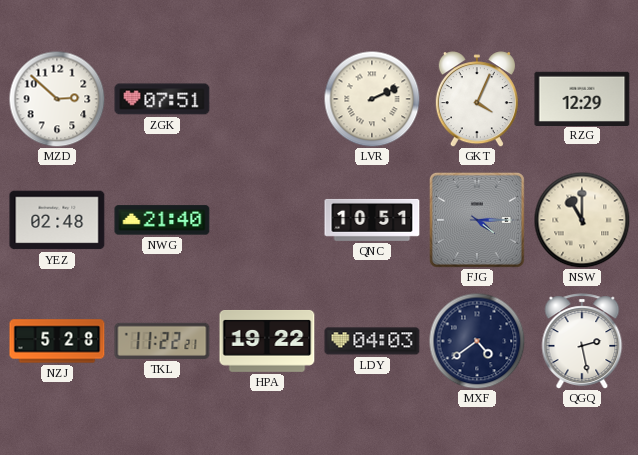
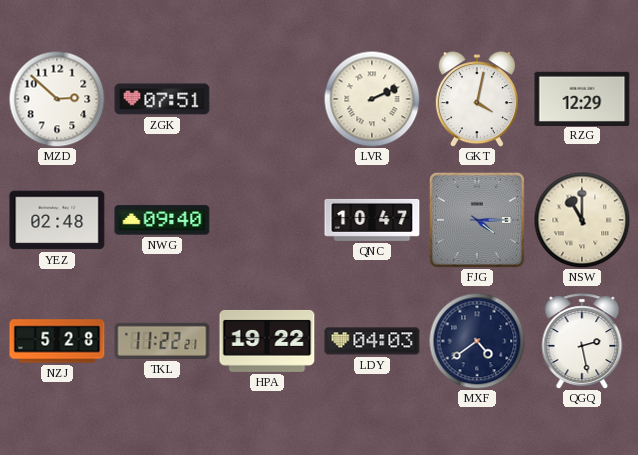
GKT: 4:04 -> 4:02
NWG: 21:40 -> 09:40
QNC: 10:51 -> 10:47
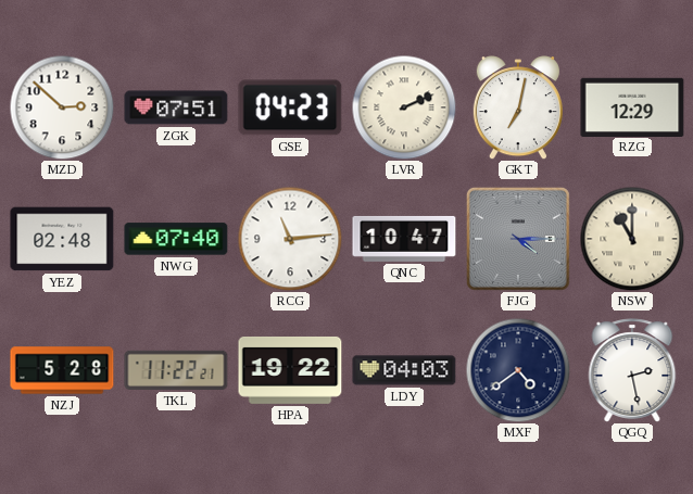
GSE: none -> 04:23
GKT: 4:02 -> 7:02
NWG: 09:40 -> 07:40
RCG: none -> 11:14
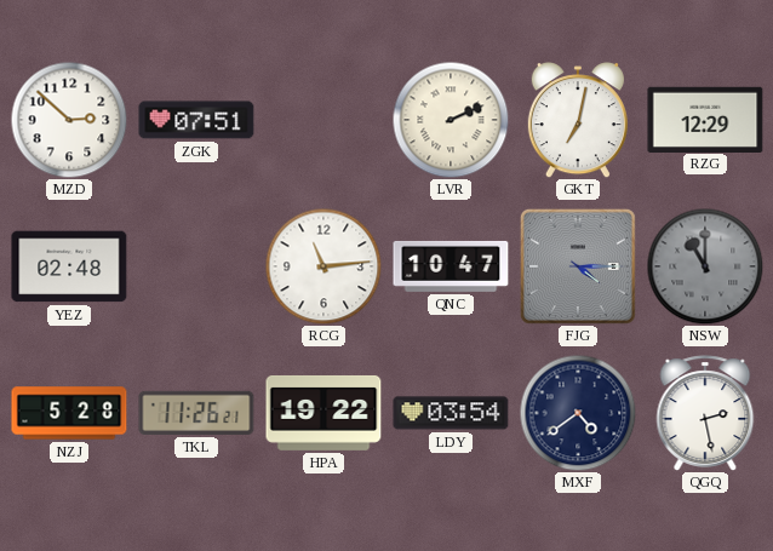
GSE: 04:23 -> none
NWG: 07:40 -> none
NSW dial: cream -> grey
TKL: 11:22 -> 11:26
LDY: 04:03 -> 03:54
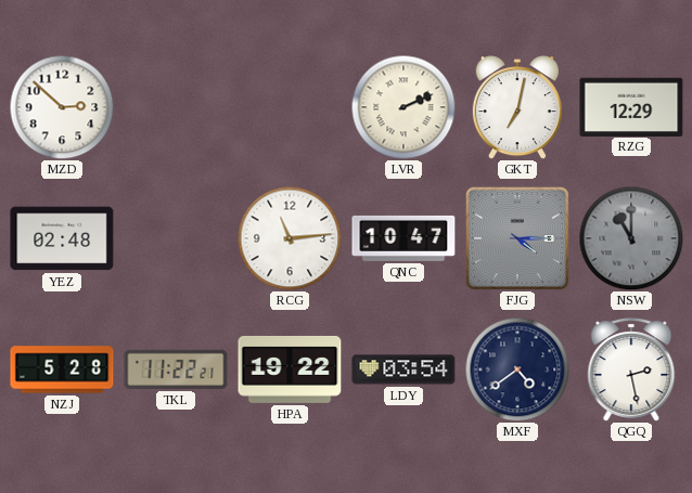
ZGK: 07:51 -> none
TKL: 11:26 -> 11:22
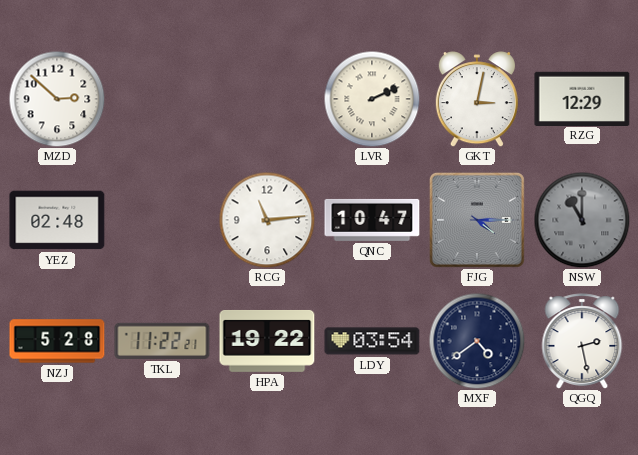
GKT: 7:02 -> 3:02
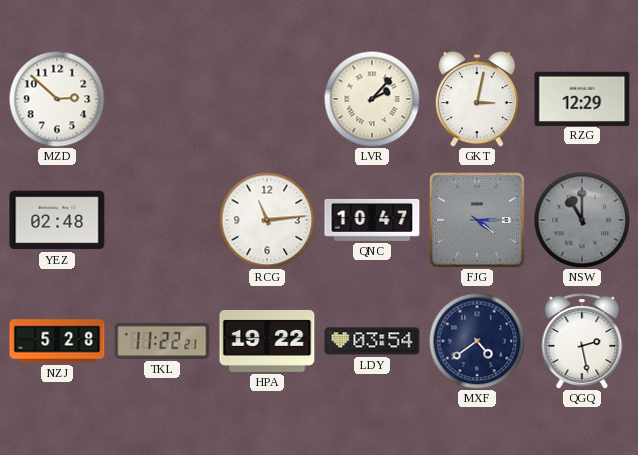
LVR: 2:11 -> 2:07
